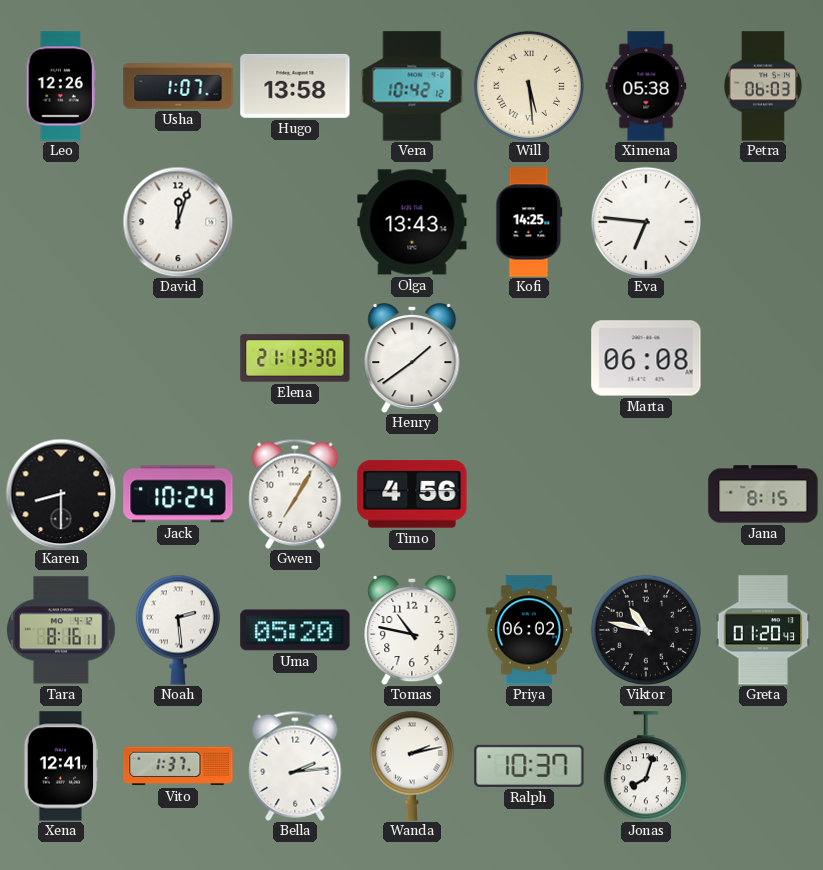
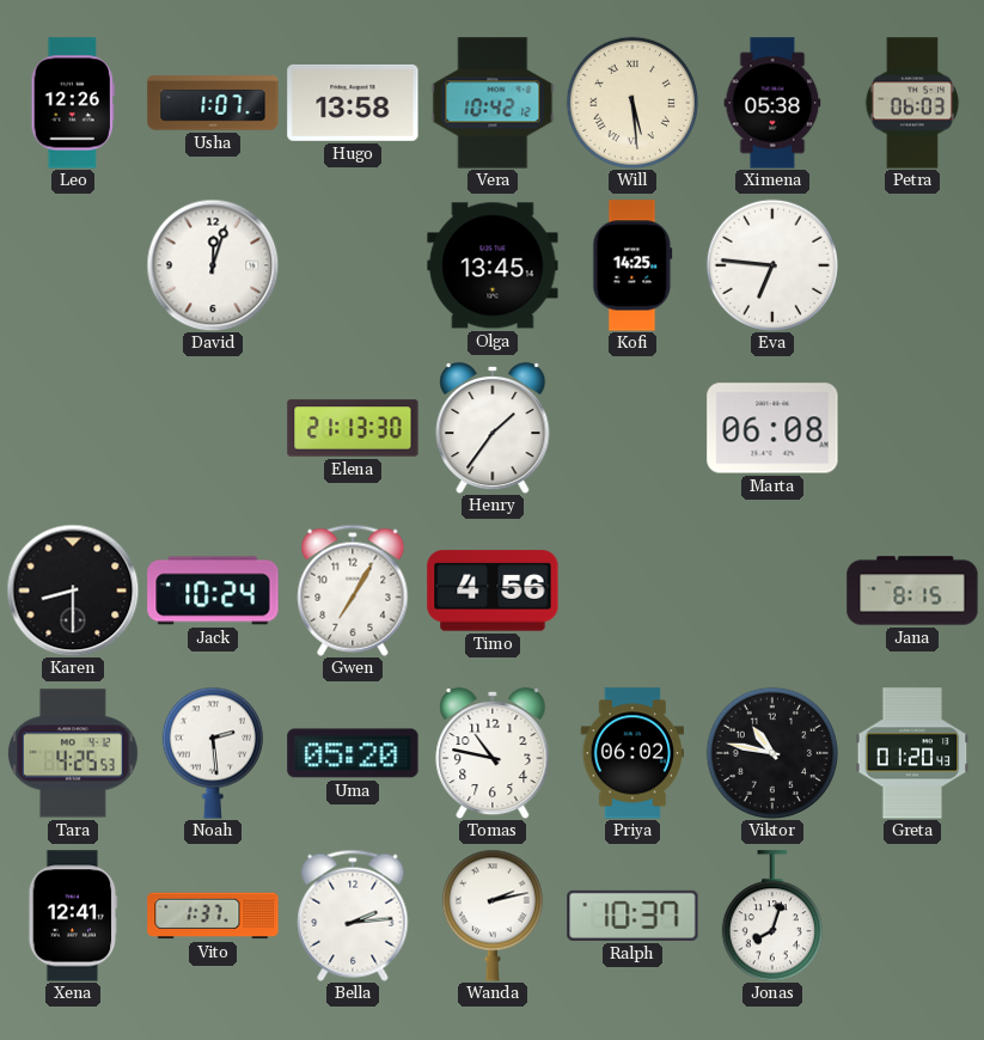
Olga: 13:43 -> 13:45
Henry: 1:39 -> 1:36
Tara: 8:16 -> 4:25
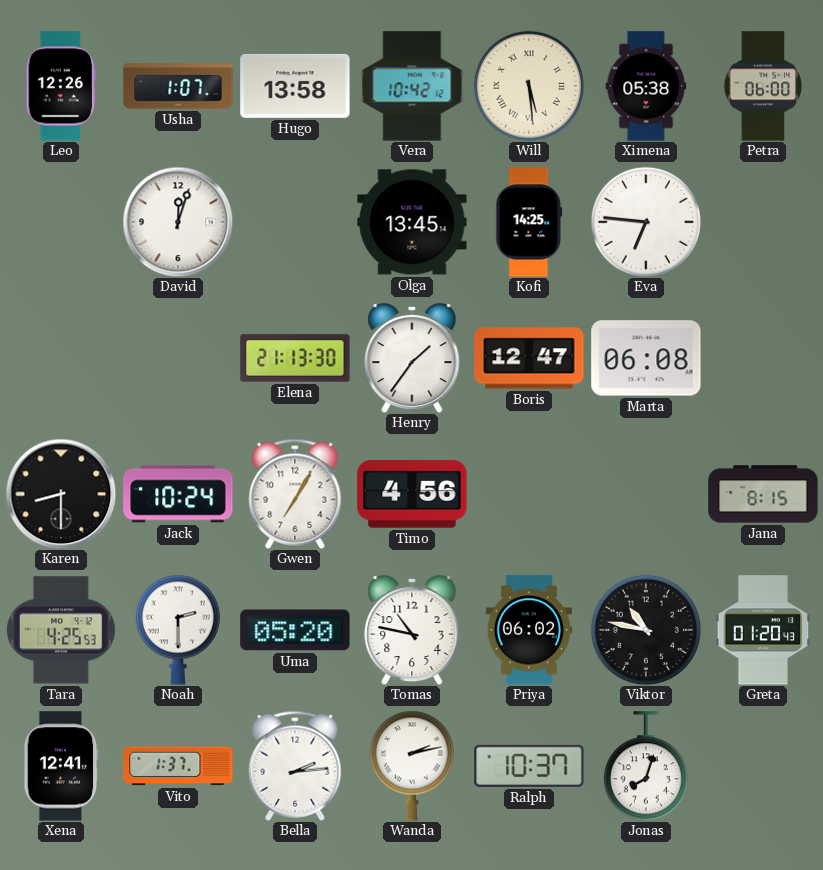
Petra: 06:03 -> 06:00
Boris: none -> 12:47
Noah: 2:29 -> 2:30
